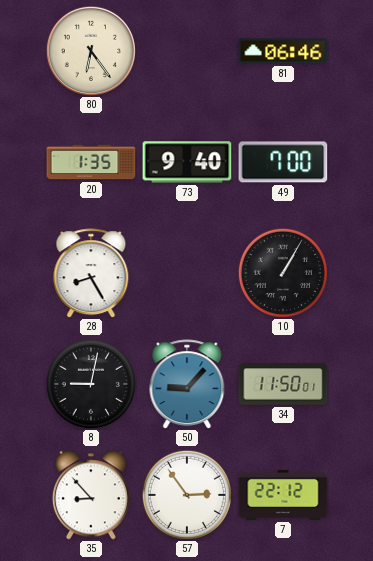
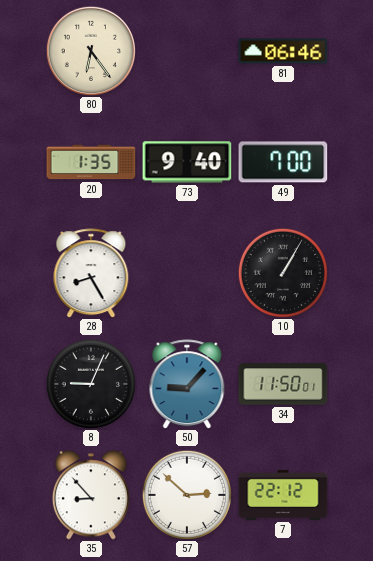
8: 9:02 -> 9:04
57: 2:54 -> 2:52
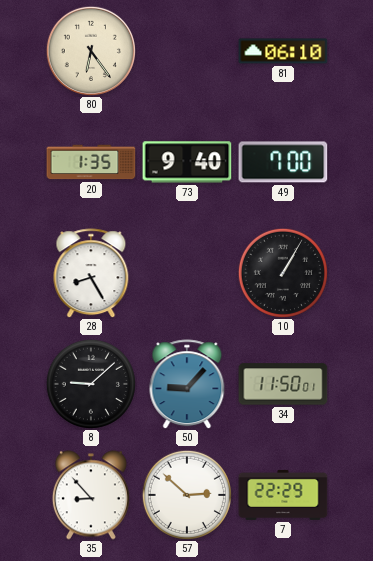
81: 06:46 -> 06:10
8: 9:04 -> 9:08
7: 22:12 -> 22:29
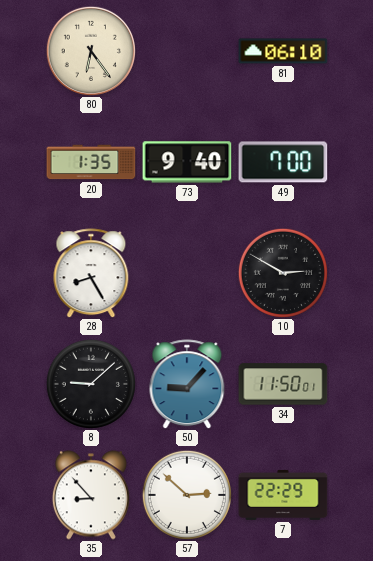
10: 1:05 -> 2:50
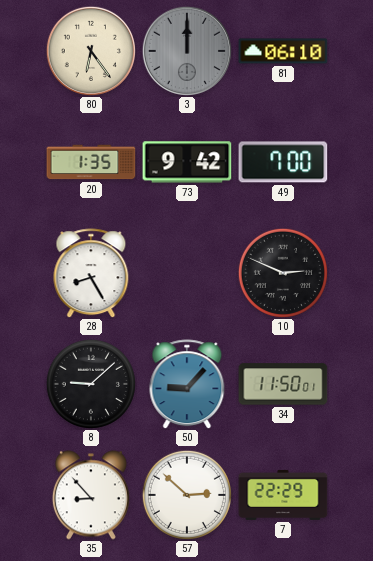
3: none -> 12:00
73: 9:40 -> 9:42
10: 2:50 -> 2:49
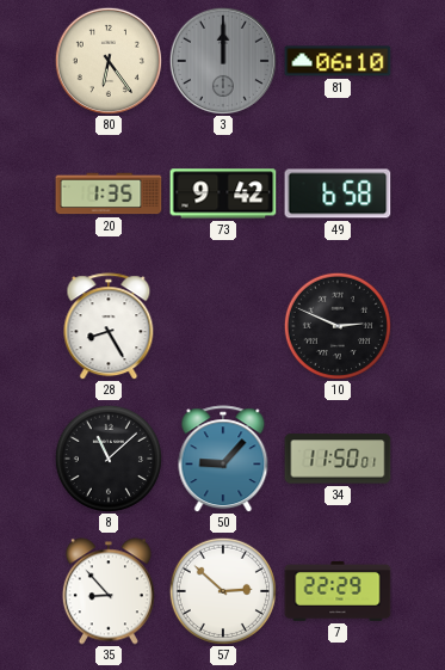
49: 7:00 -> 6:58
8: 9:08 -> 11:08
